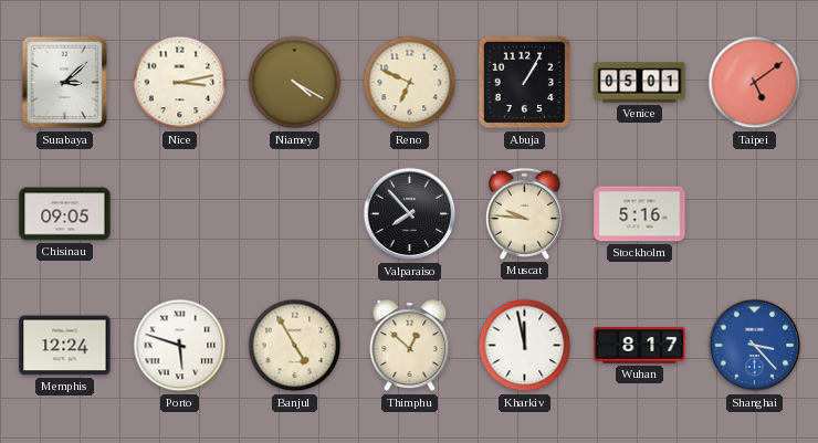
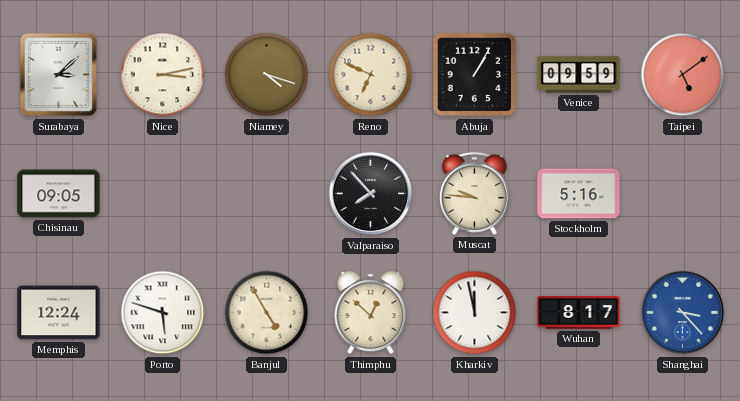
Niamey: 4:20 -> 4:18
Venice: 05:01 -> 09:59
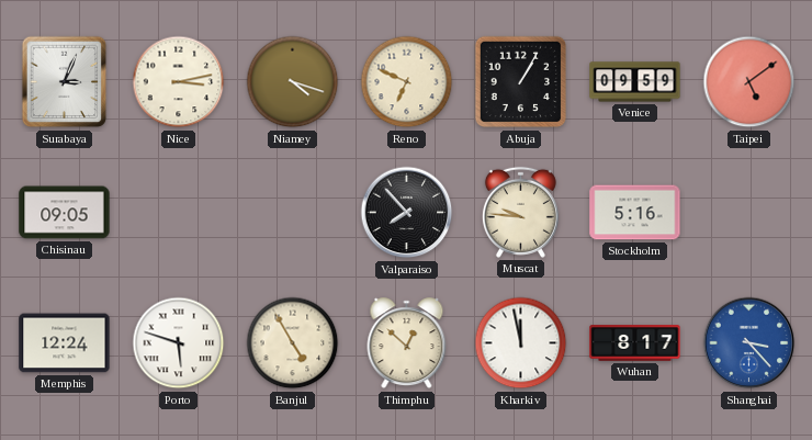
Surabaya: 3:08 -> 3:04
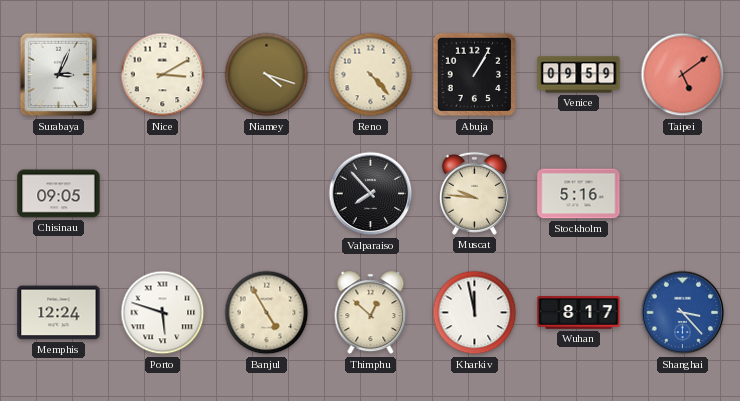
Nice: 3:13 -> 3:10
Reno: 6:49 -> 4:23
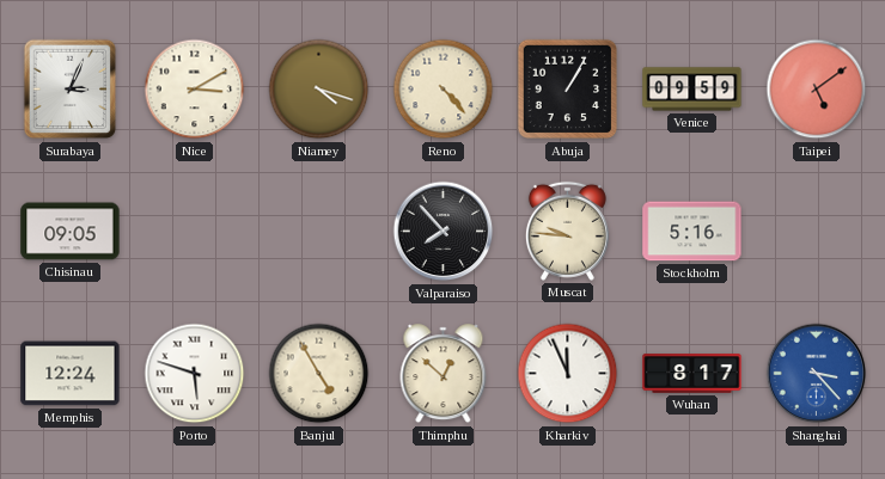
Kharkiv: 11:58 -> 11:56
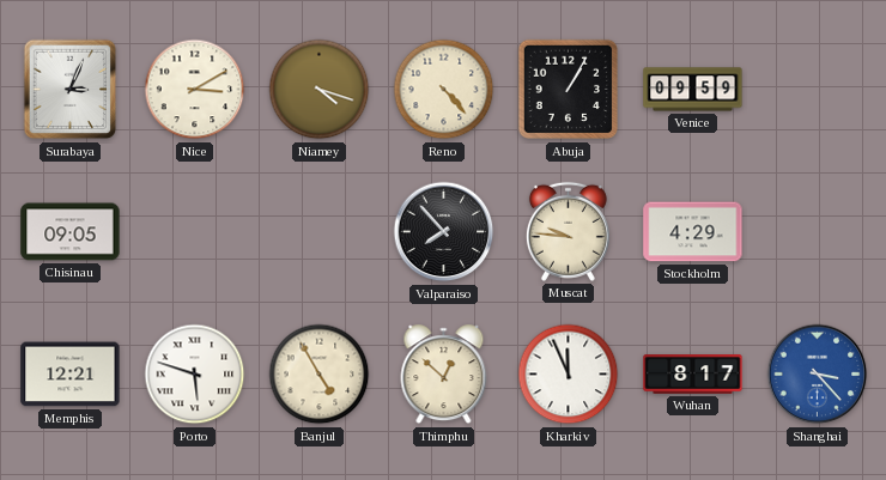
Taipei: 5:09 -> none
Stockholm: 5:16 -> 4:29
Memphis: 12:24 -> 12:21
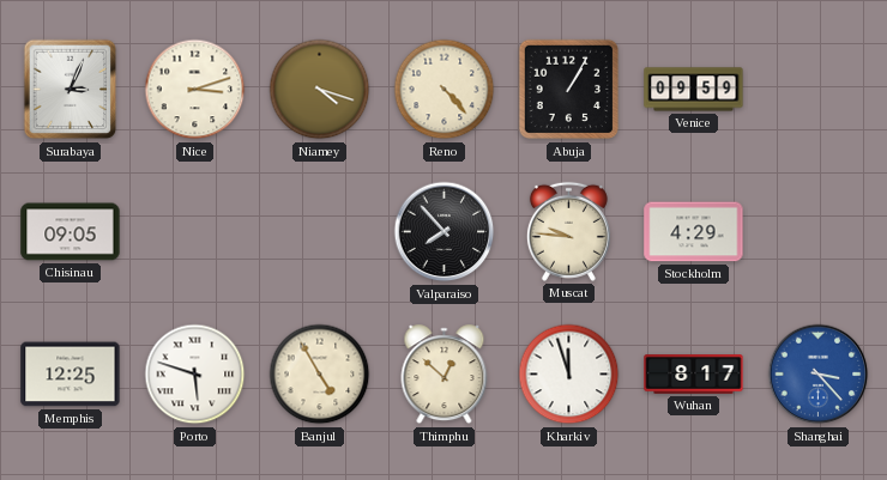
Nice: 3:10 -> 3:12
Memphis: 12:21 -> 12:25
Kharkiv: 11:56 -> 11:57
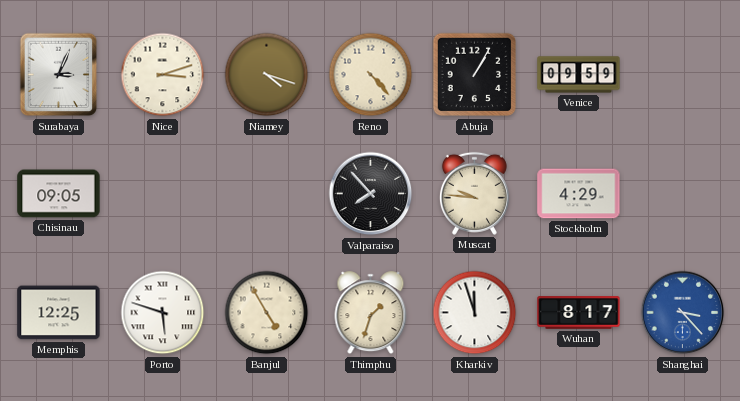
Thimphu: 12:52 -> 1:33
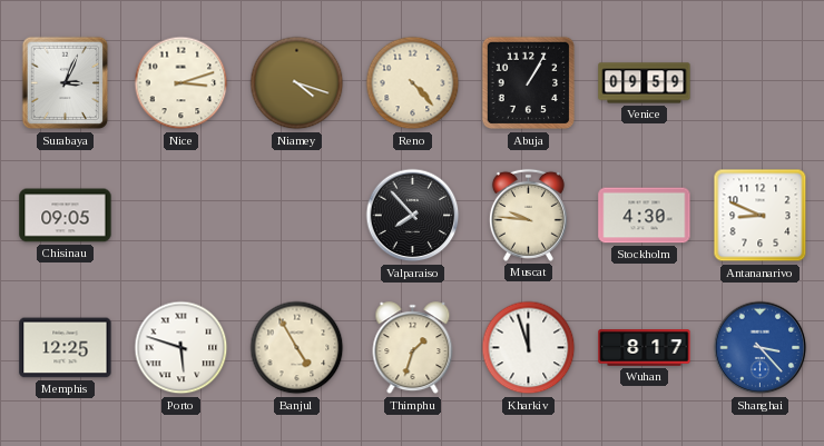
Stockholm: 4:29 -> 4:30
Antananarivo: none -> 8:49
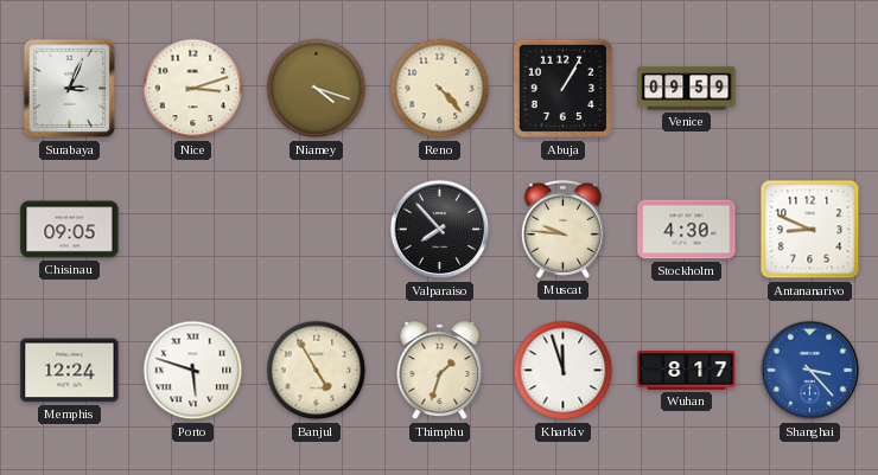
Memphis: 12:25 -> 12:24
